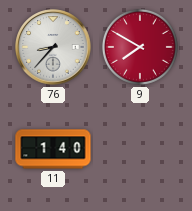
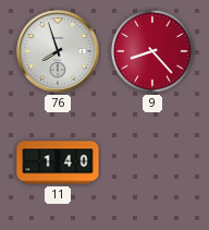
76: 8:37 -> 7:57
9: 7:50 -> 8:23
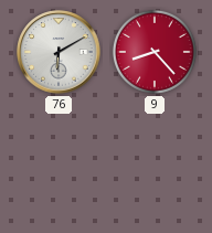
76: 7:57 -> 6:10
11: 1:40 -> none
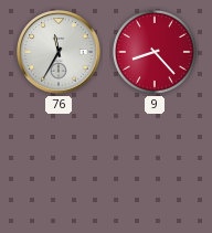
76: 6:10 -> 11:35
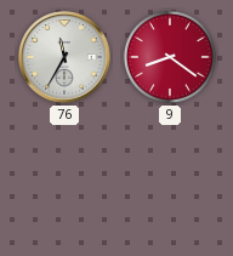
9: 8:23 -> 8:21
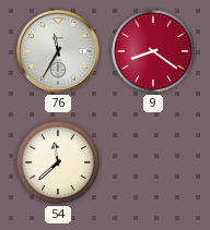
54: none -> 11:38
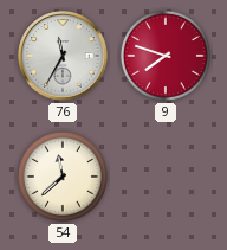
9: 8:21 -> 7:48
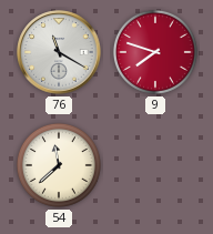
76: 11:35 -> 11:20
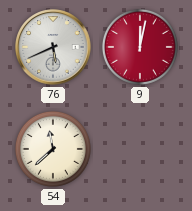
76: 11:20 -> 5:41
9: 7:48 -> 12:02
